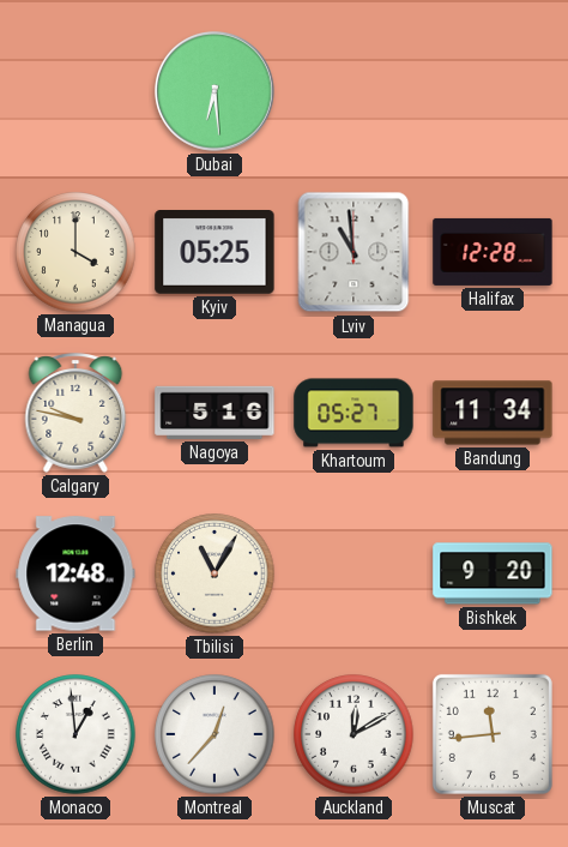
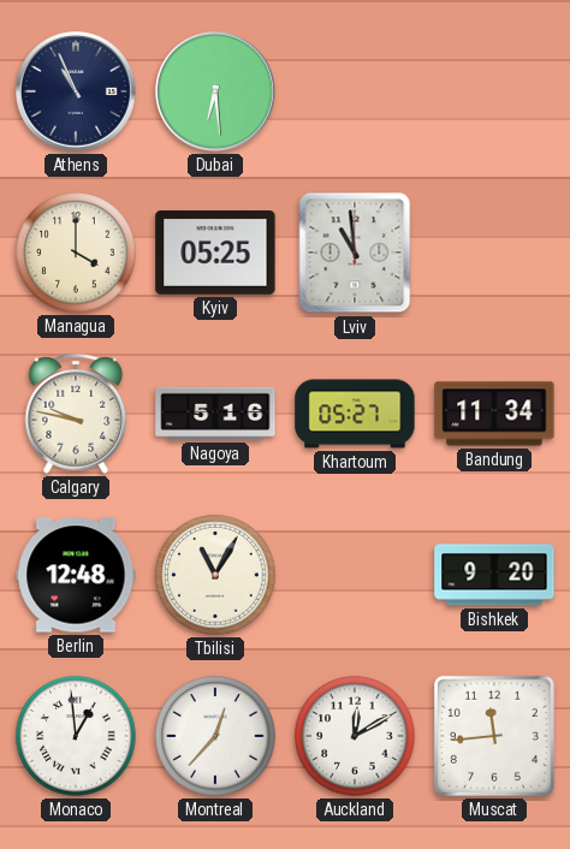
Athens: none -> 10:56
Halifax: 12:28 -> none
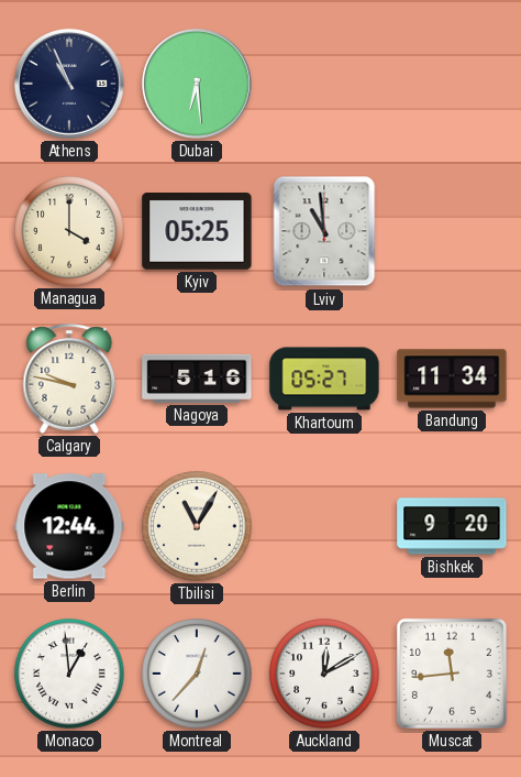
Berlin: 12:48 -> 12:44
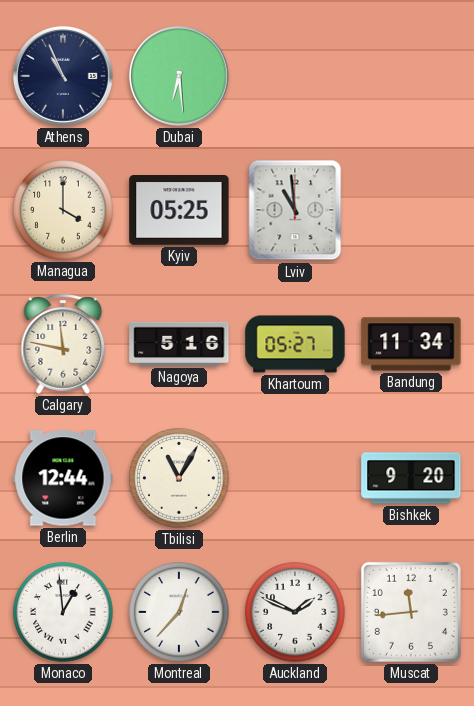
Calgary: 9:47 -> 11:47
Auckland: 12:10 -> 1:49
